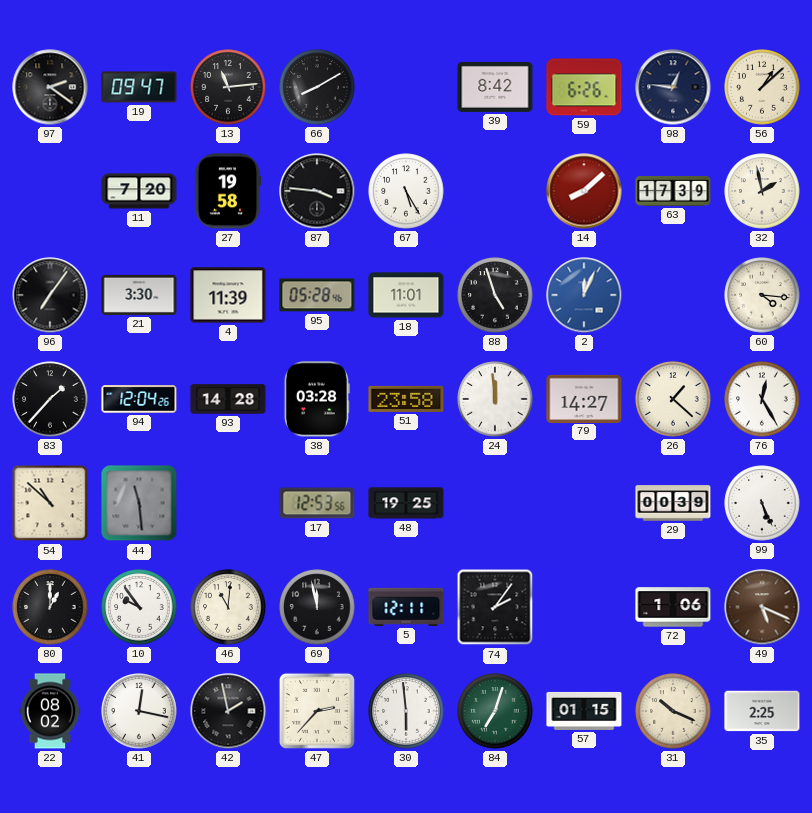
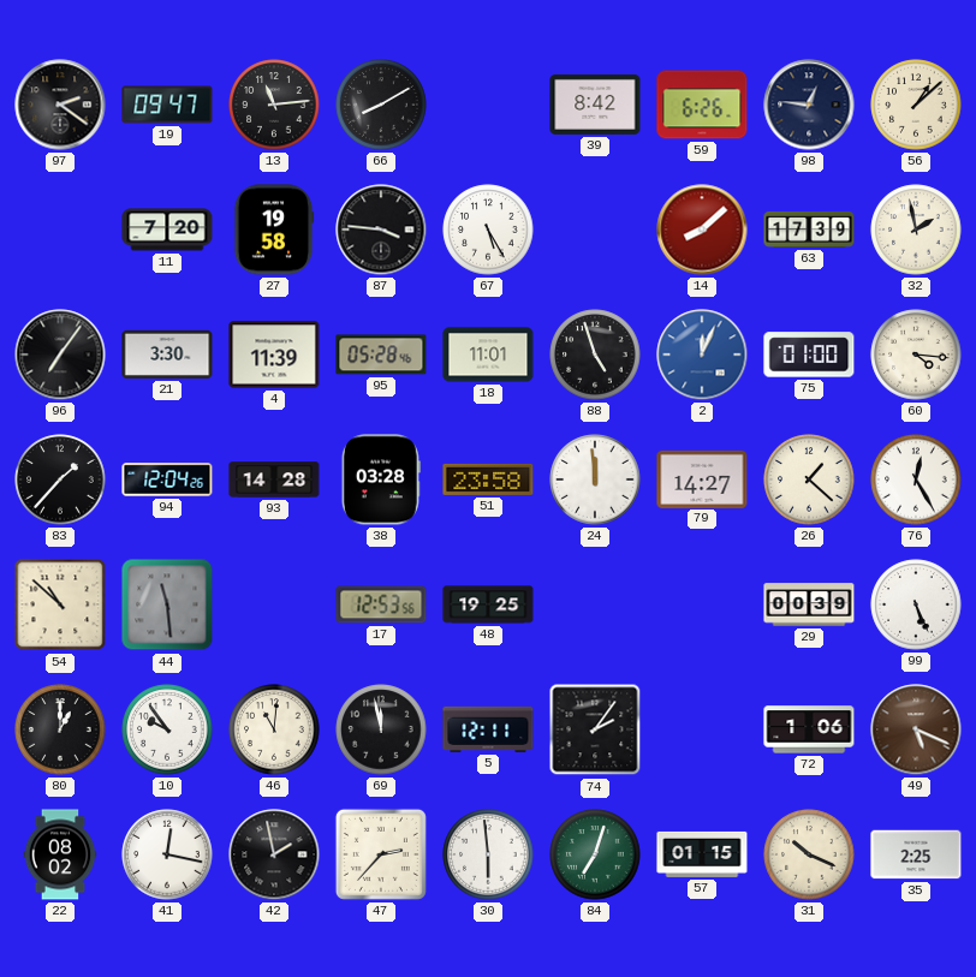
75: none -> 01:00
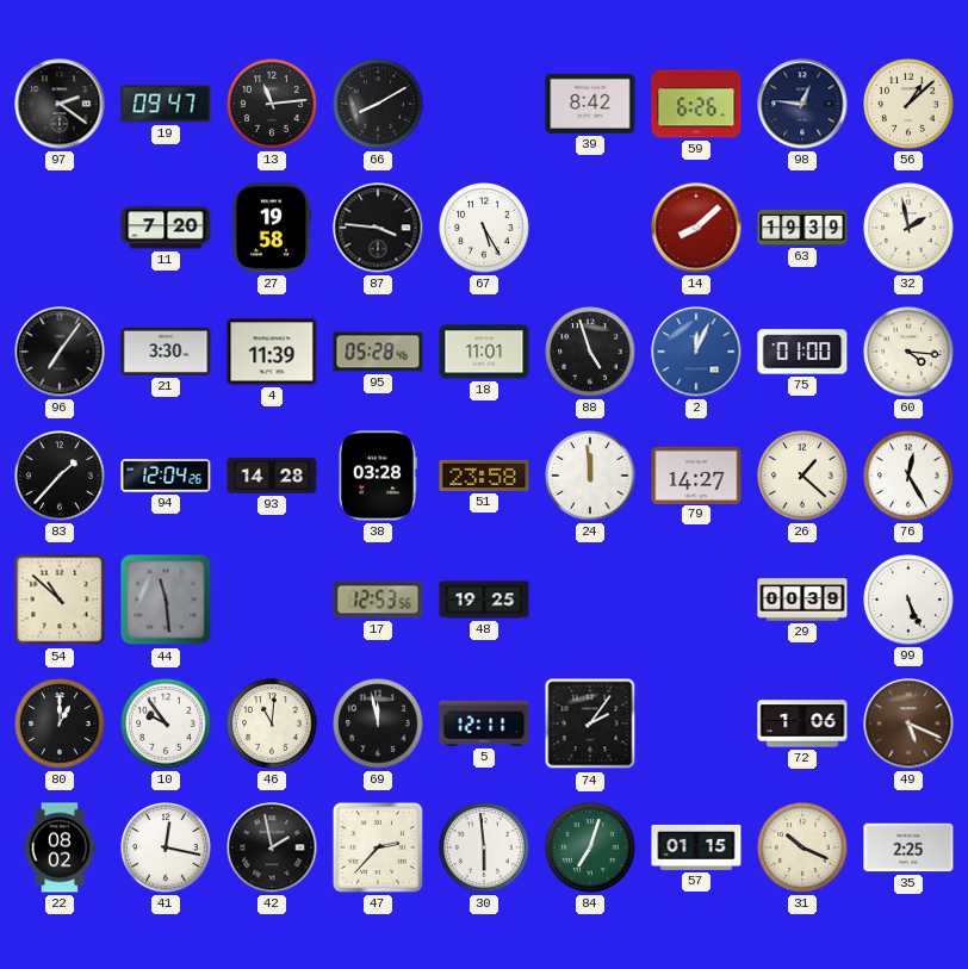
63: 17:39 -> 19:39
